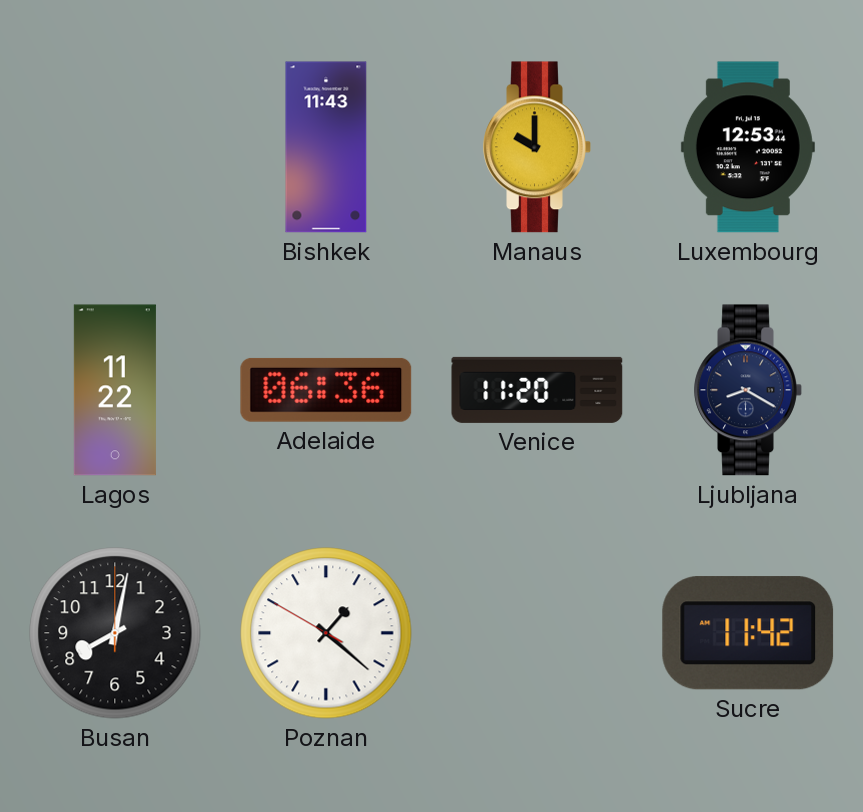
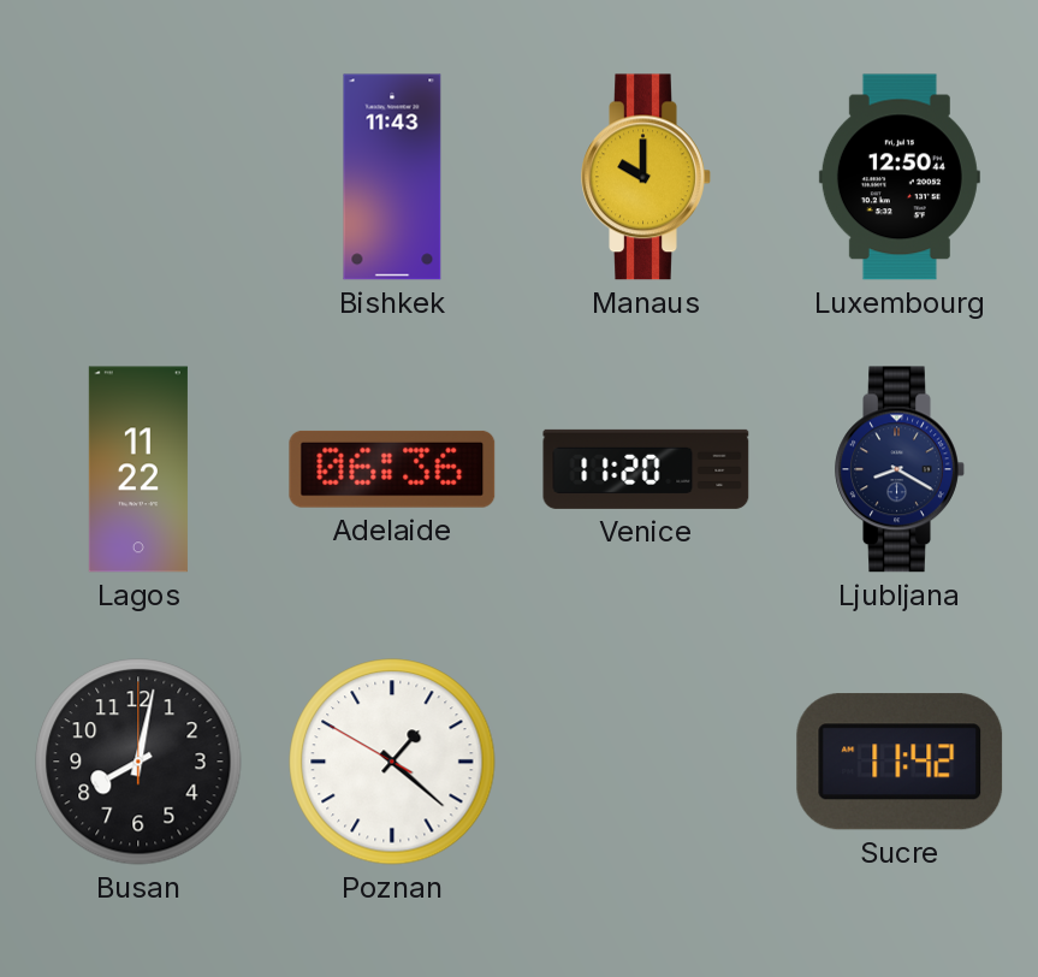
Luxembourg: 12:53 -> 12:50
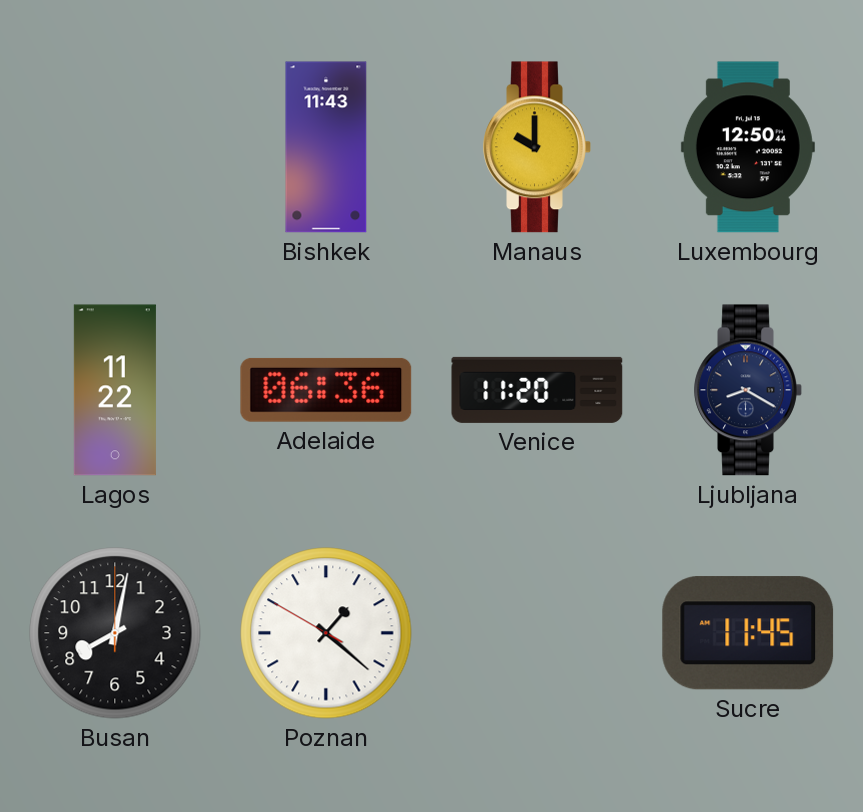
Sucre: 11:42 -> 11:45
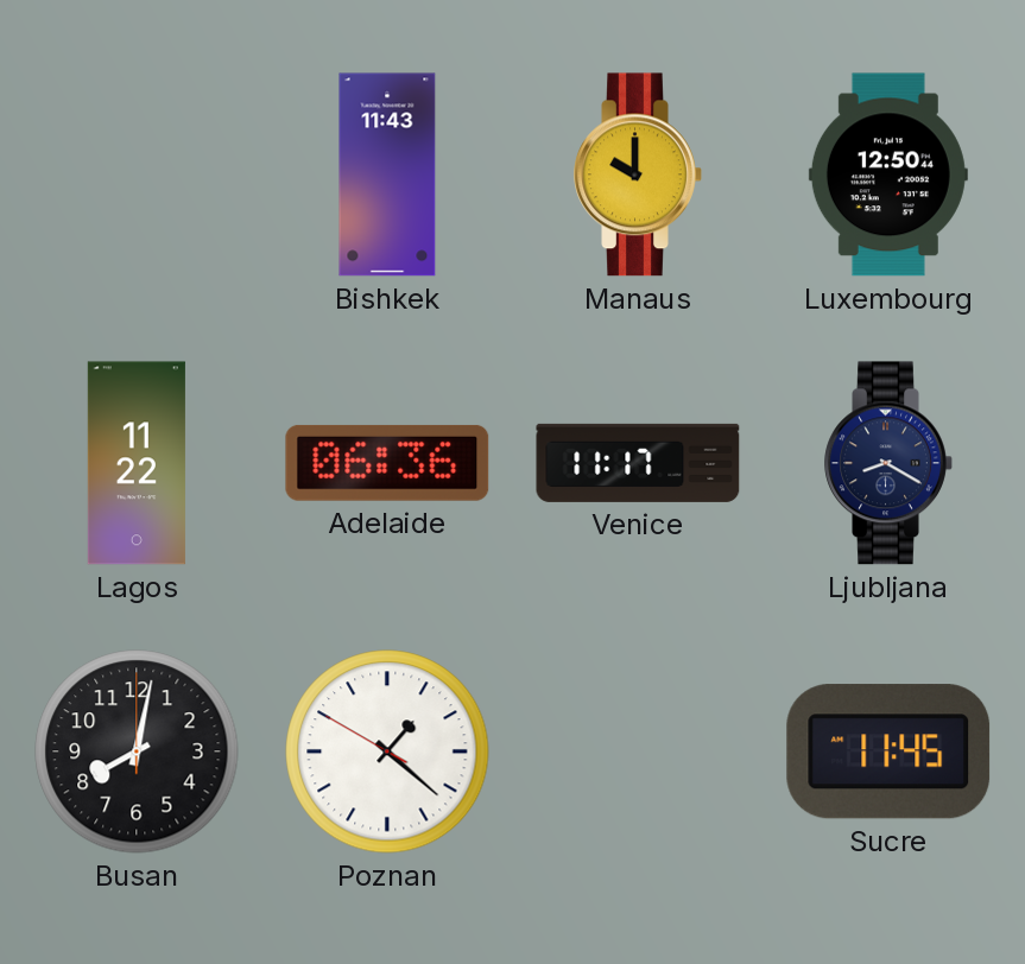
Venice: 11:20 -> 11:17
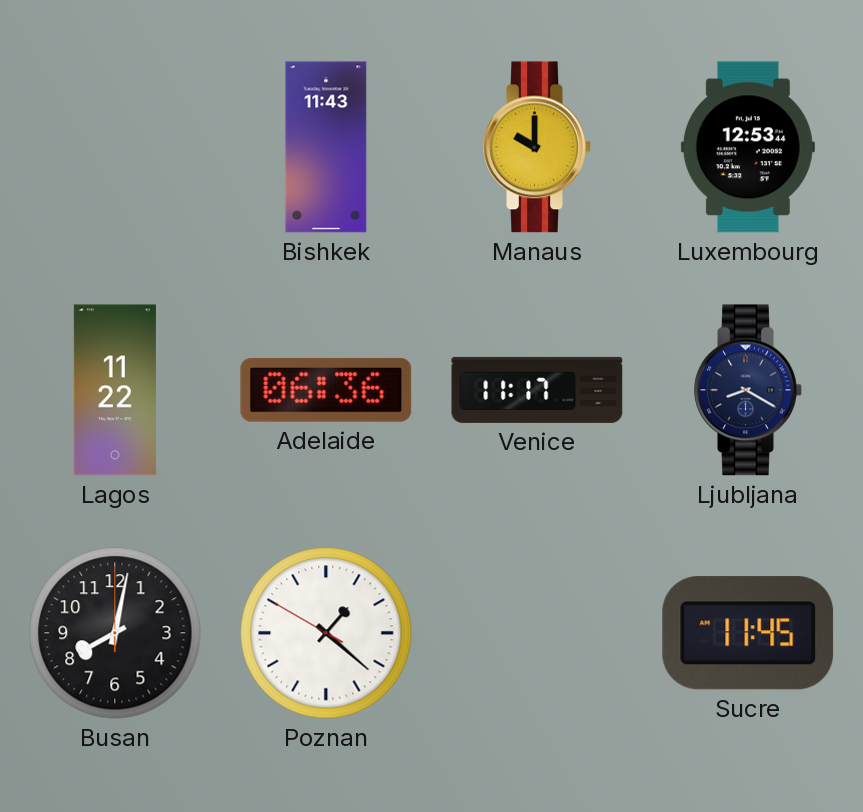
Luxembourg: 12:50 -> 12:53
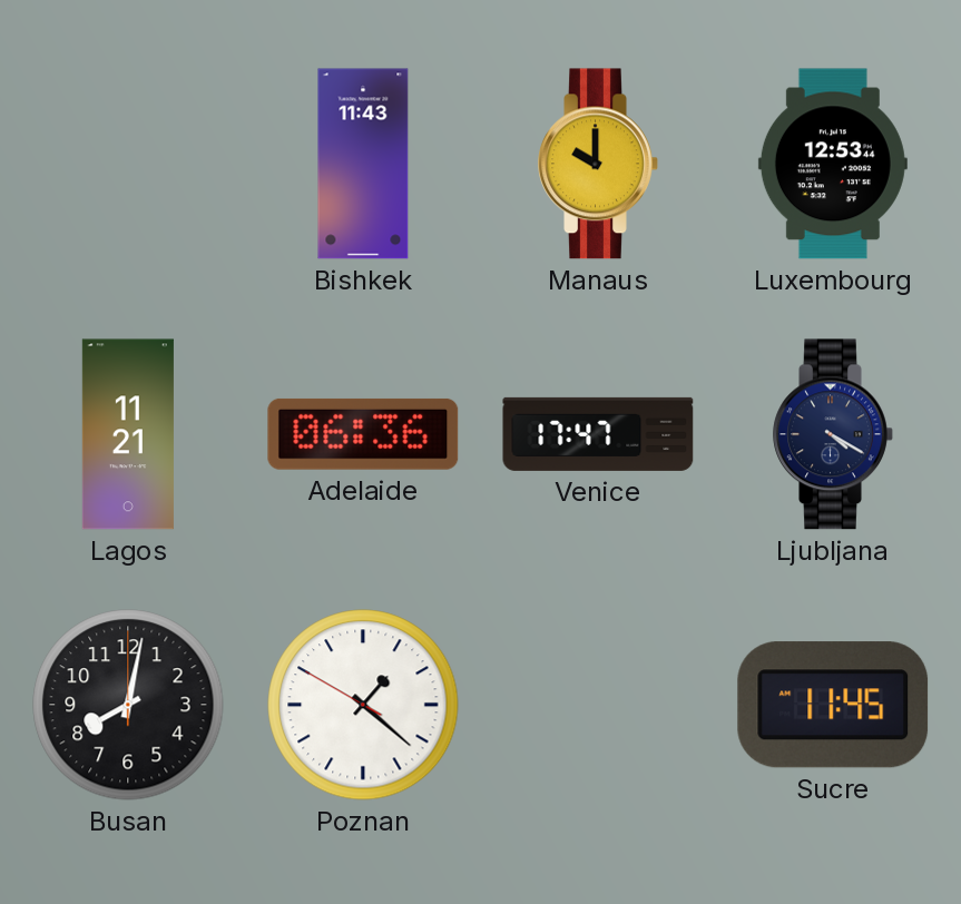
Lagos: 11:22 -> 11:21
Venice: 11:17 -> 17:47
Ljubljana: 8:20 -> 4:20
